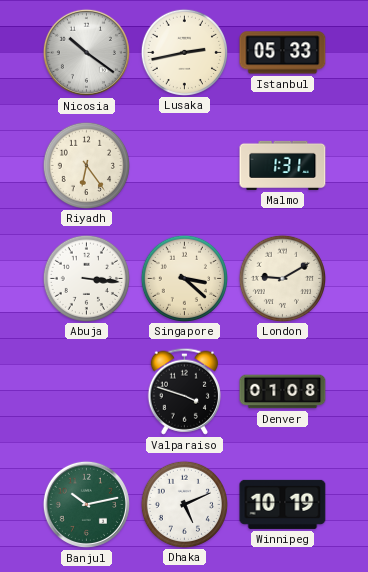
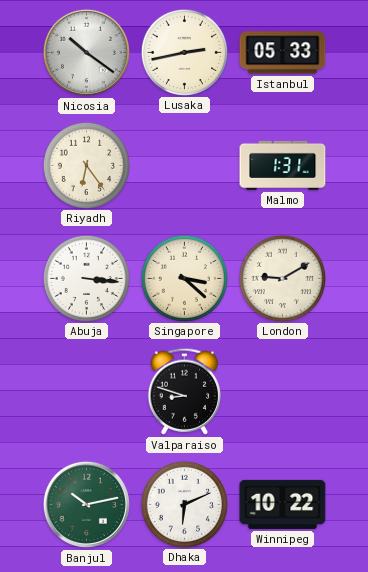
Valparaiso: 3:48 -> 8:48
Denver: 01:08 -> none
Dhaka: 5:11 -> 6:11
Winnipeg: 10:19 -> 10:22
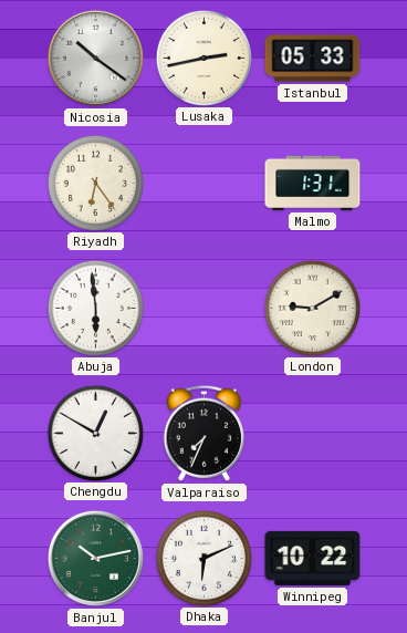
Abuja: 3:16 -> 5:59
Singapore: 3:22 -> none
Chengdu: none -> 12:50
Valparaiso: 8:48 -> 7:34
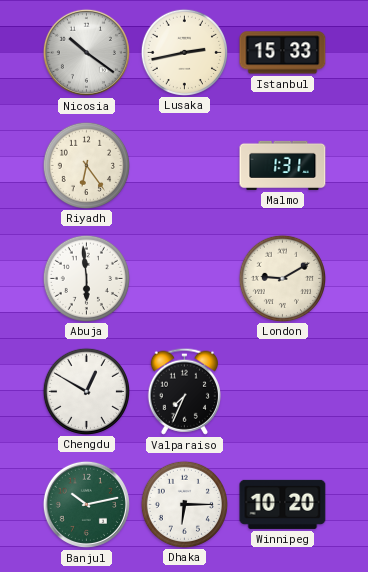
Istanbul: 05:33 -> 15:33
Dhaka: 6:11 -> 6:15
Winnipeg: 10:22 -> 10:20
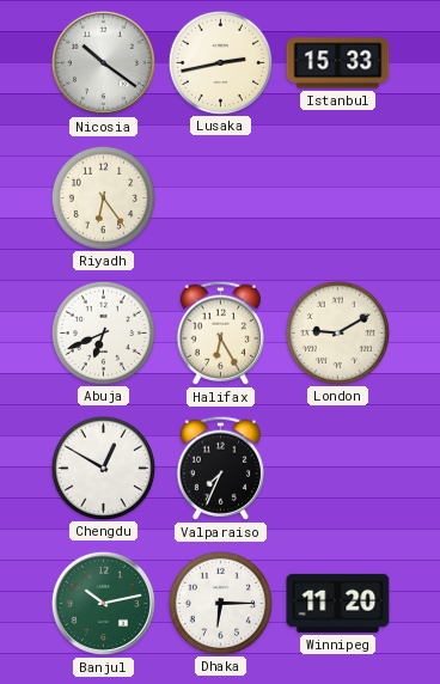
Malmo: 1:31 -> none
Abuja: 5:59 -> 6:41
Halifax: none -> 6:25
Winnipeg: 10:20 -> 11:20
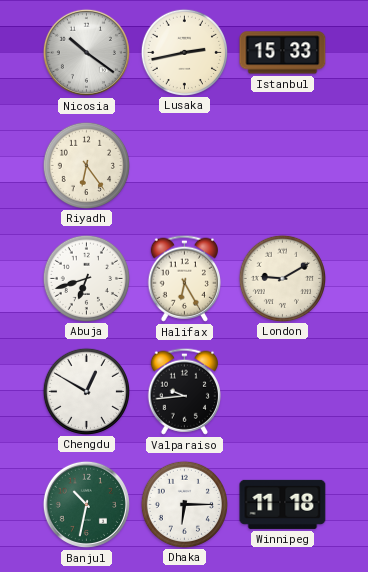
Abuja: 6:41 -> 6:42
Valparaiso: 7:34 -> 9:44
Banjul: 10:13 -> 10:32
Winnipeg: 11:20 -> 11:18
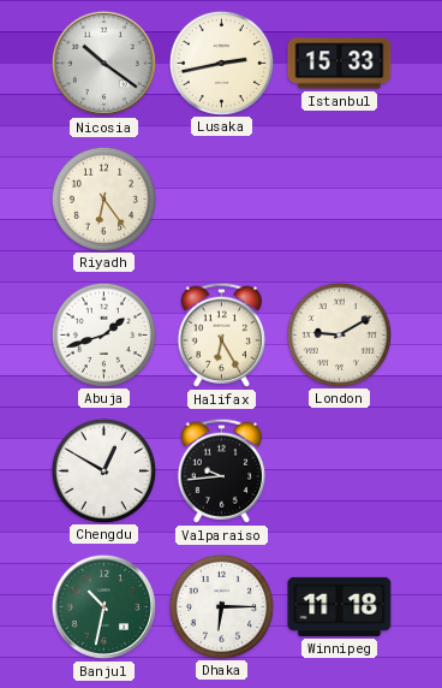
Abuja: 6:42 -> 1:42
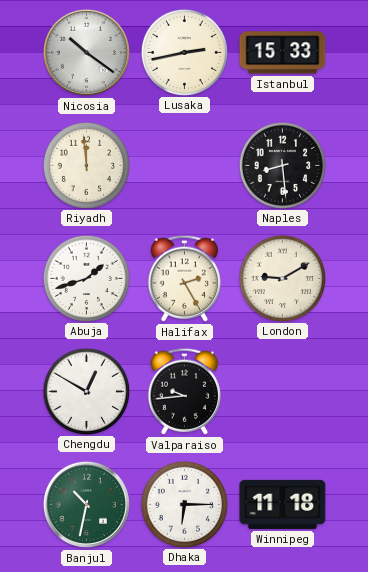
Riyadh: 6:24 -> 11:59
Naples: none -> 8:29
Halifax: 6:25 -> 2:25
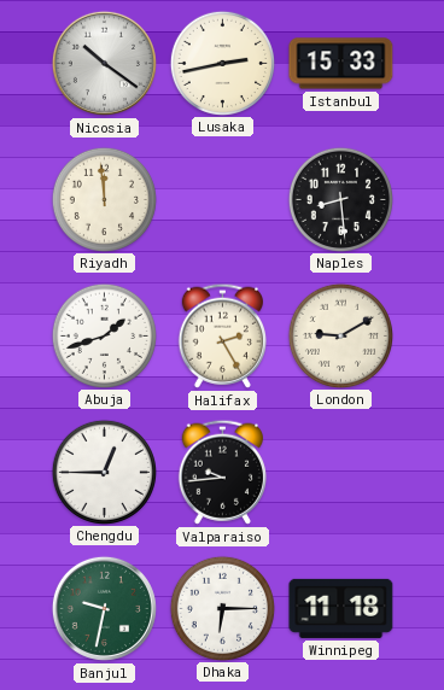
Chengdu: 12:50 -> 12:45
Banjul: 10:32 -> 9:32
